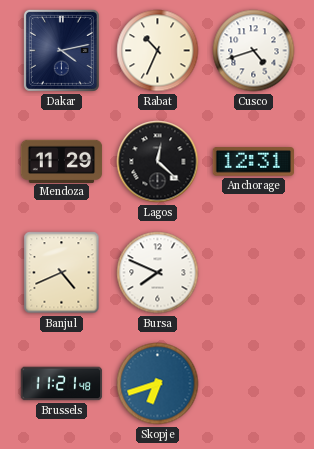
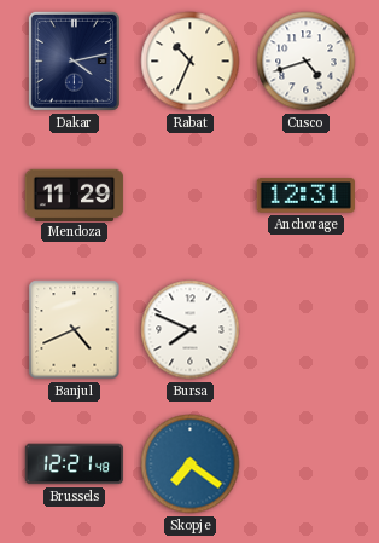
Lagos: 12:22 -> none
Brussels: 11:21 -> 12:21
Skopje: 6:42 -> 7:21
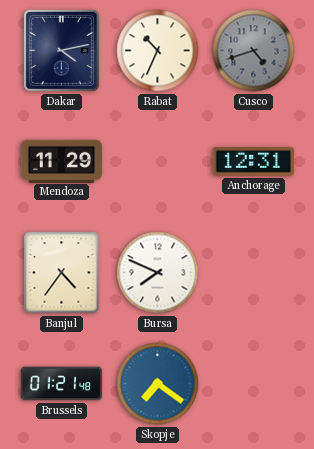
Cusco dial: white -> grey
Banjul: 4:41 -> 4:36
Brussels: 12:21 -> 01:21
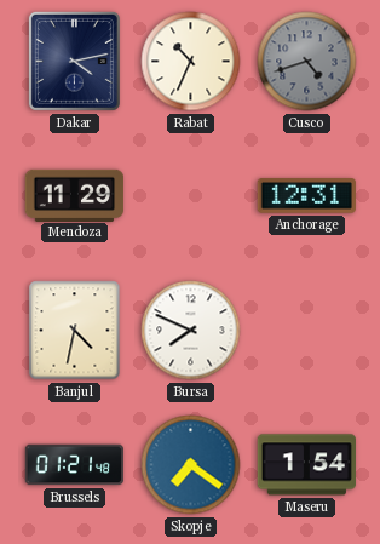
Banjul: 4:36 -> 4:32
Maseru: none -> 1:54
